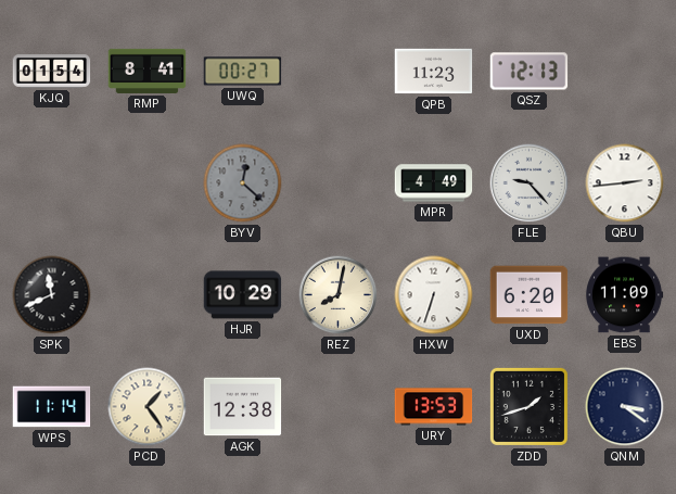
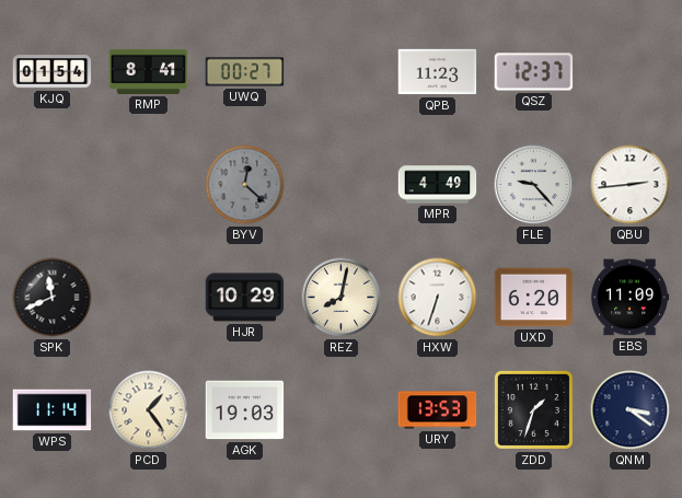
QSZ: 12:13 -> 12:37
AGK: 12:38 -> 19:03
ZDD: 1:42 -> 1:33
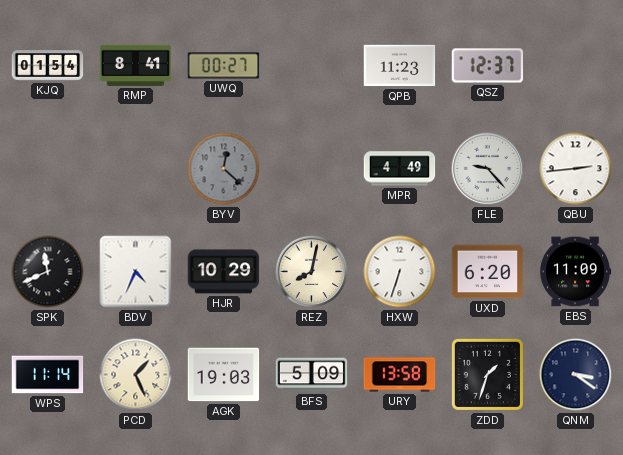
BDV: none -> 4:34
PCD: 1:24 -> 1:26
BFS: none -> 5:09
URY: 13:53 -> 13:58
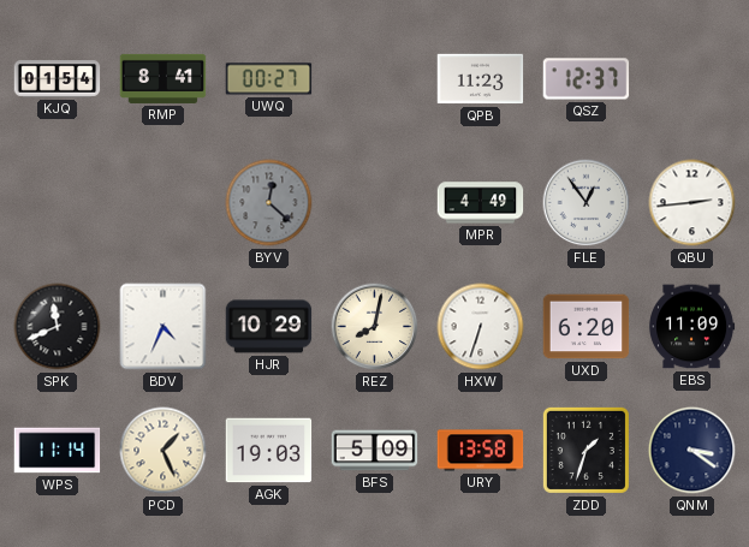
FLE: 9:23 -> 12:54
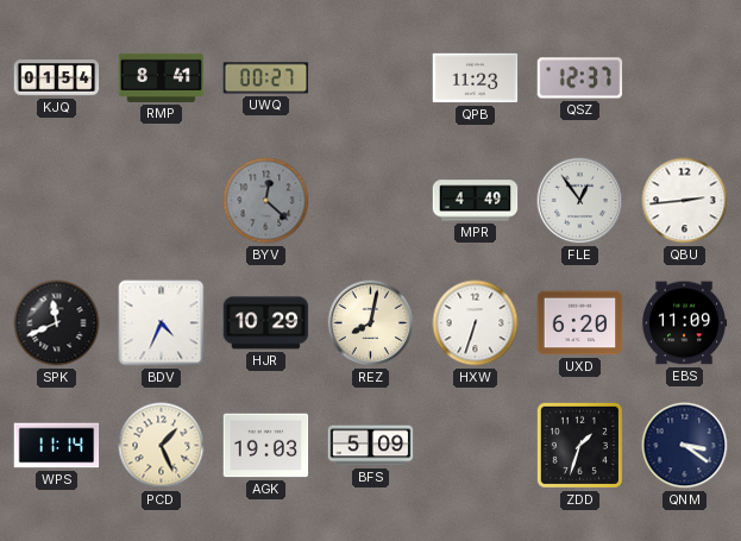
URY: 13:58 -> none
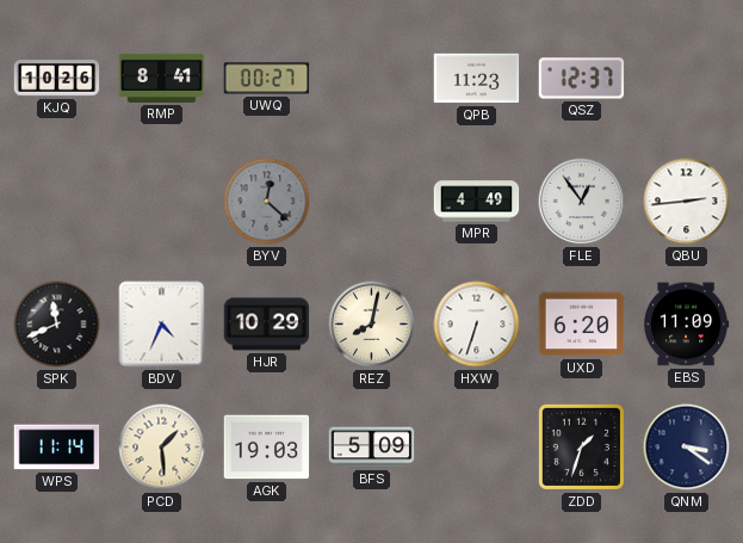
KJQ: 01:54 -> 10:26
PCD: 1:26 -> 1:29
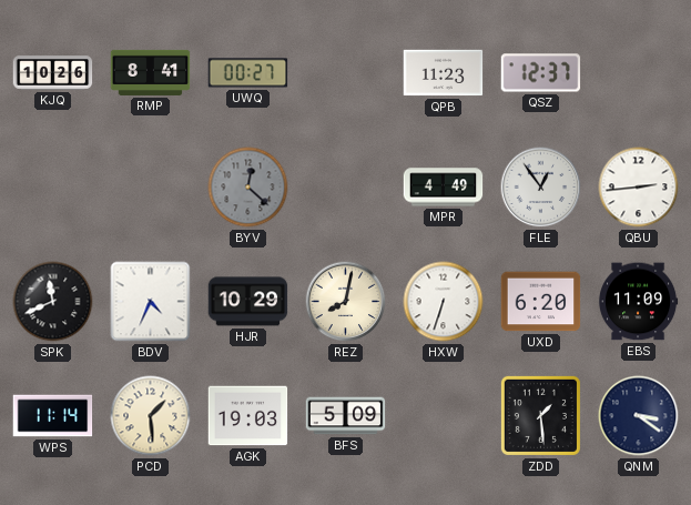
ZDD: 1:33 -> 1:29
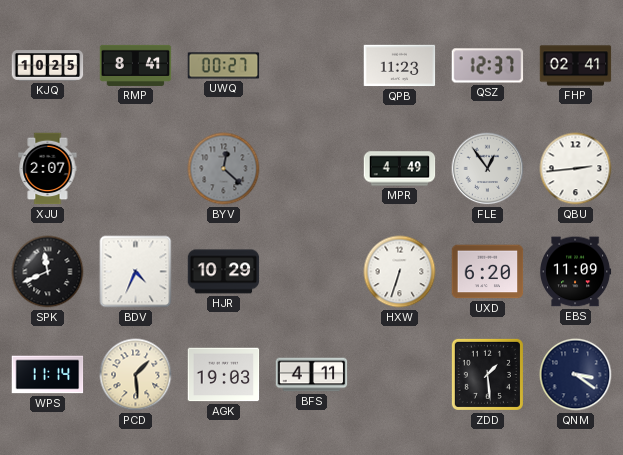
KJQ: 10:26 -> 10:25
FHP: none -> 02:41
XJU: none -> 2:07
REZ: 8:02 -> none
BFS: 5:09 -> 4:11
